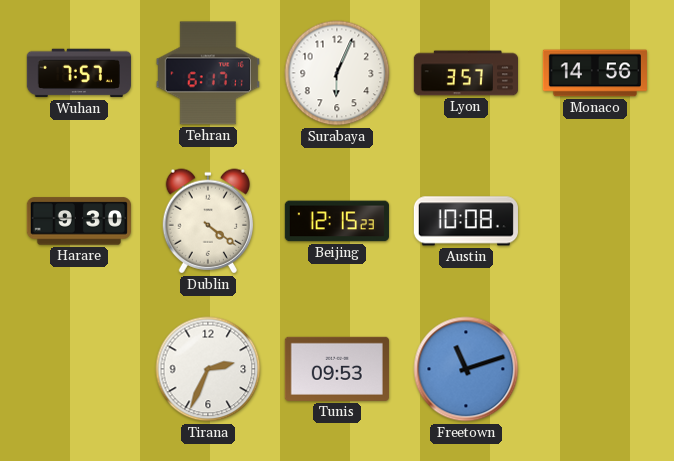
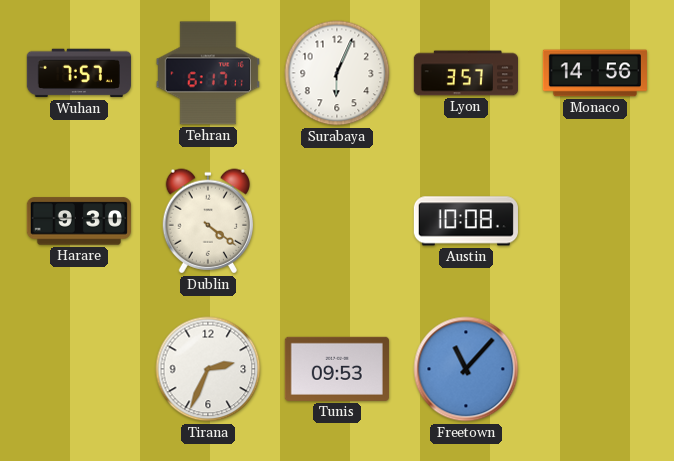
Beijing: 12:15 -> none
Freetown: 11:12 -> 11:07
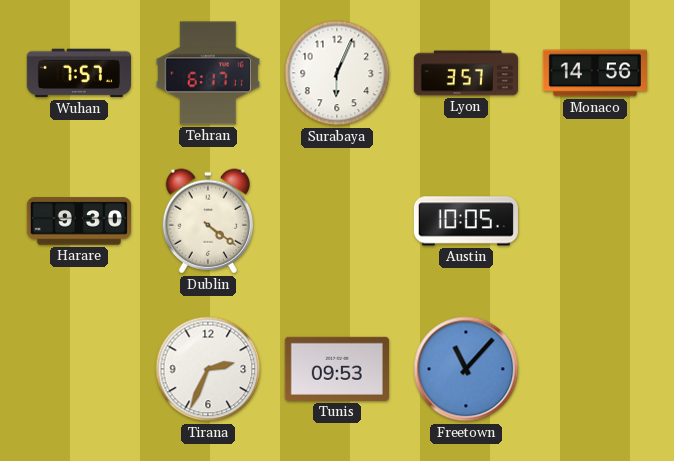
Austin: 10:08 -> 10:05
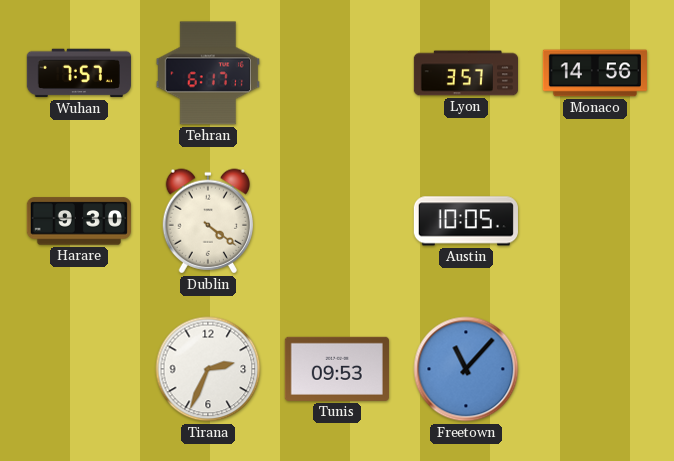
Surabaya: 6:04 -> none
